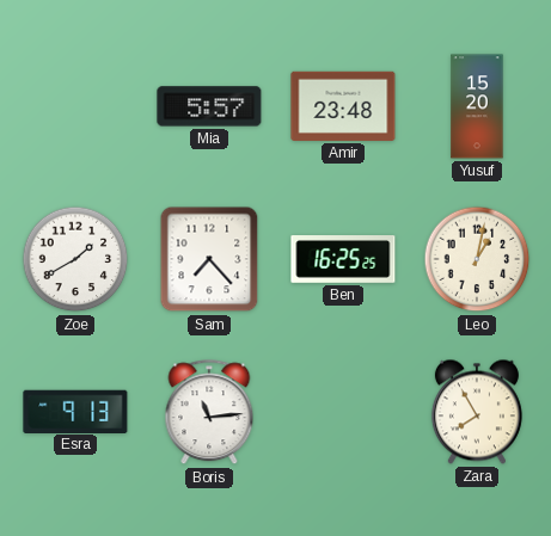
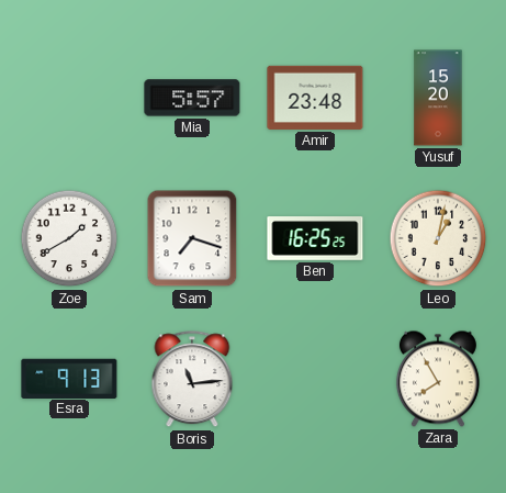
Sam: 7:23 -> 7:18
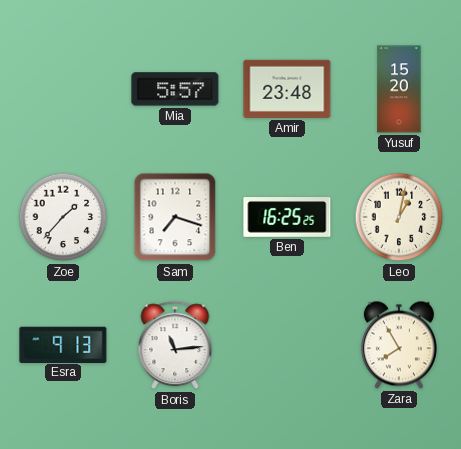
Zoe: 1:40 -> 1:37
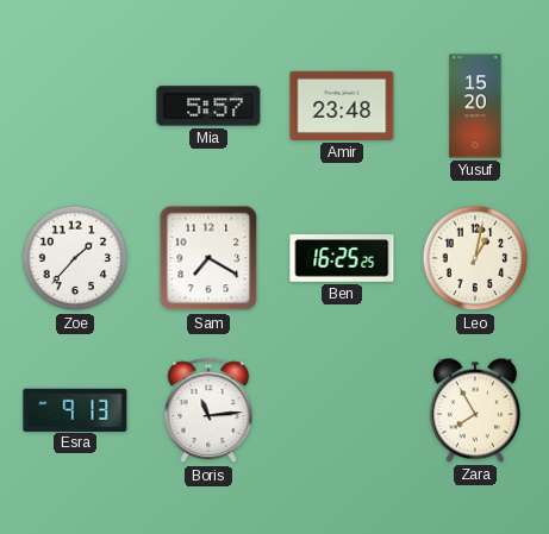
Sam: 7:18 -> 7:20
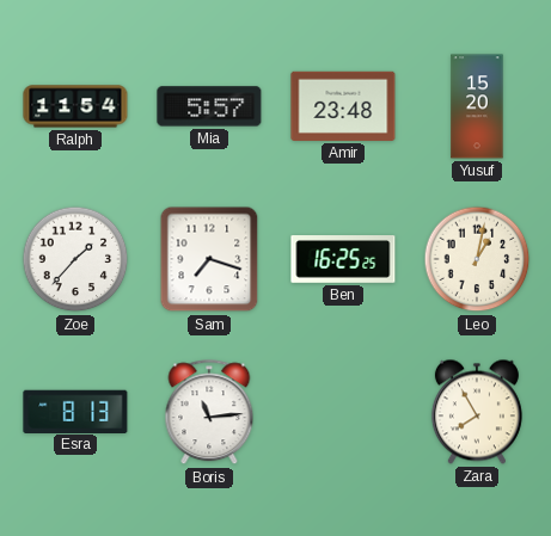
Ralph: none -> 11:54
Sam: 7:20 -> 7:18
Esra: 9:13 -> 8:13
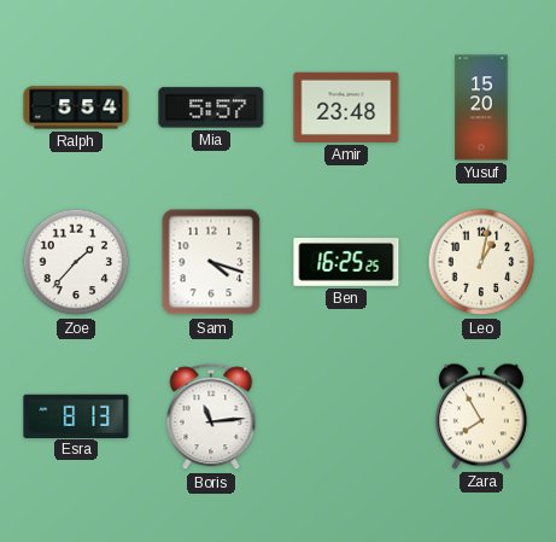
Ralph: 11:54 -> 5:54
Sam: 7:18 -> 4:18
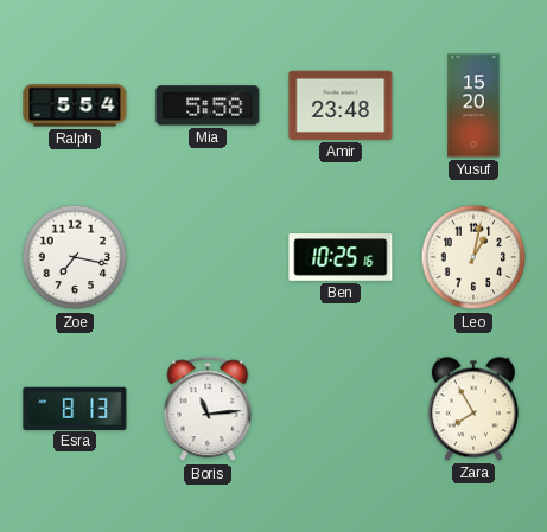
Mia: 5:57 -> 5:58
Zoe: 1:37 -> 7:17
Sam: 4:18 -> none
Ben: 16:25 -> 10:25
